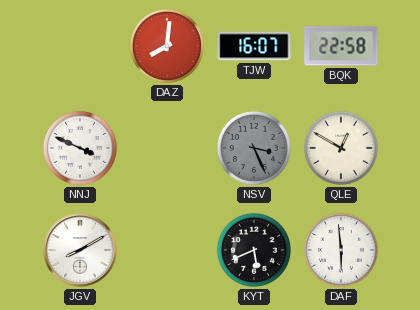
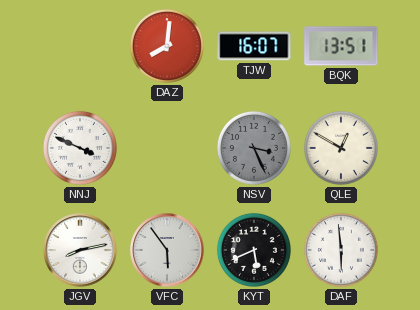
BQK: 22:58 -> 13:51
JGV: 8:10 -> 8:13
VFC: none -> 5:54
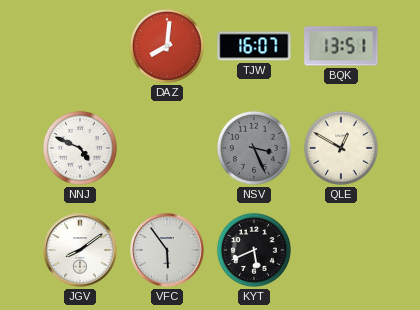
NNJ: 3:49 -> 4:49
JGV: 8:13 -> 8:09
DAF: 5:59 -> none
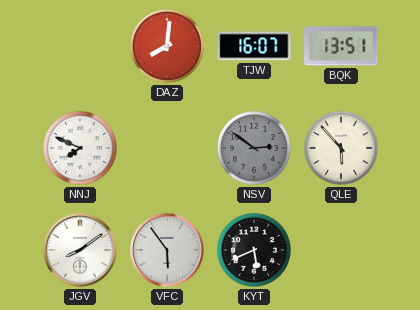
NNJ: 4:49 -> 7:49
NSV: 3:26 -> 2:51
QLE: 12:50 -> 5:53
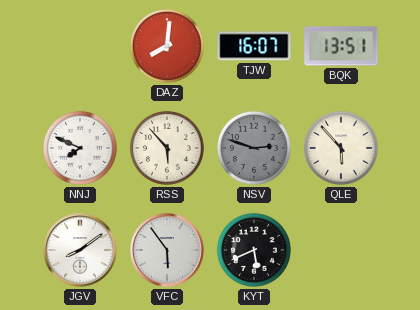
RSS: none -> 5:53
NSV: 2:51 -> 2:48
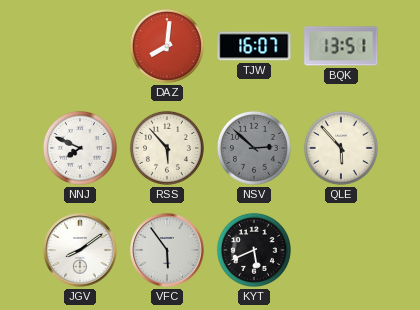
NSV: 2:48 -> 2:52
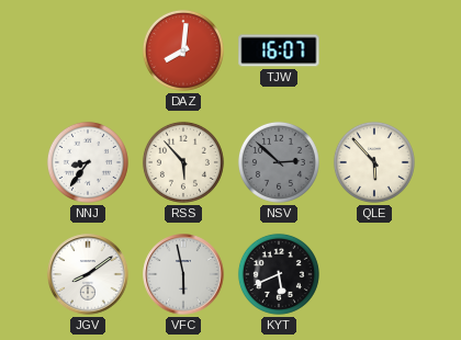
BQK: 13:51 -> none
NNJ: 7:49 -> 8:36
VFC: 5:54 -> 5:58
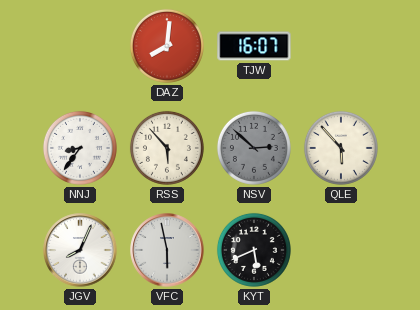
JGV: 8:09 -> 8:04
